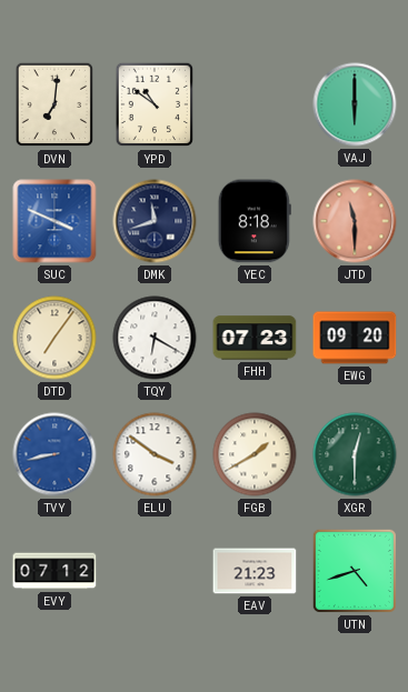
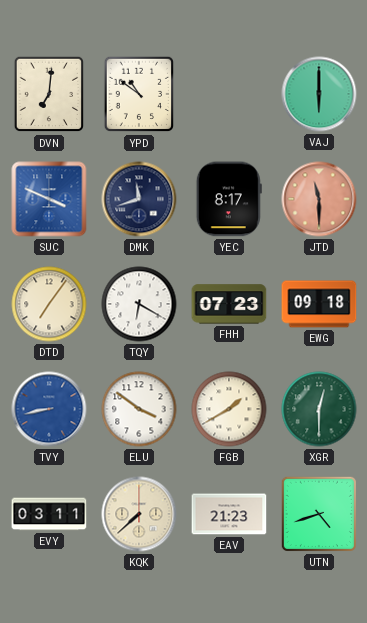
YEC: 8:18 -> 8:17
EWG: 09:20 -> 09:18
EVY: 07:12 -> 03:11
KQK: none -> 7:38
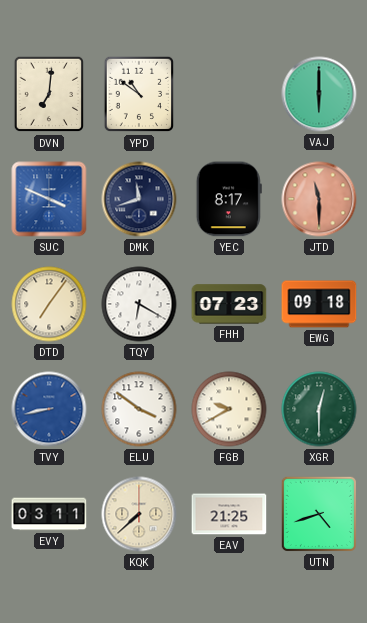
FGB: 1:40 -> 9:40
EAV: 21:23 -> 21:25
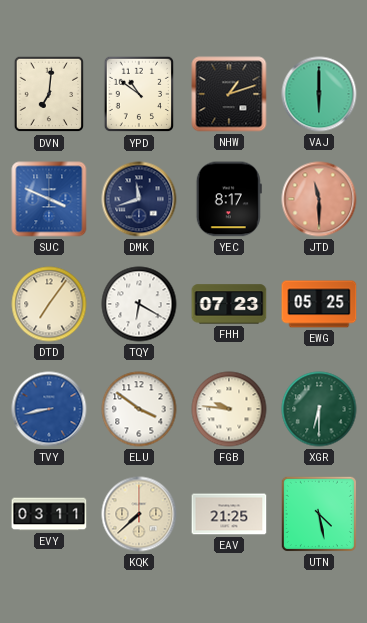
NHW: none -> 1:12
EWG: 09:18 -> 05:25
FGB: 9:40 -> 9:46
XGR: 12:30 -> 6:30
UTN: 4:42 -> 4:28
